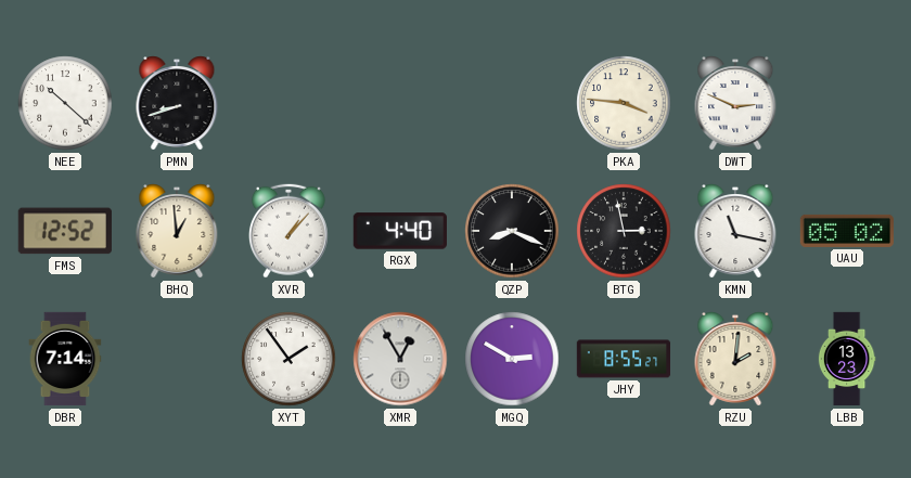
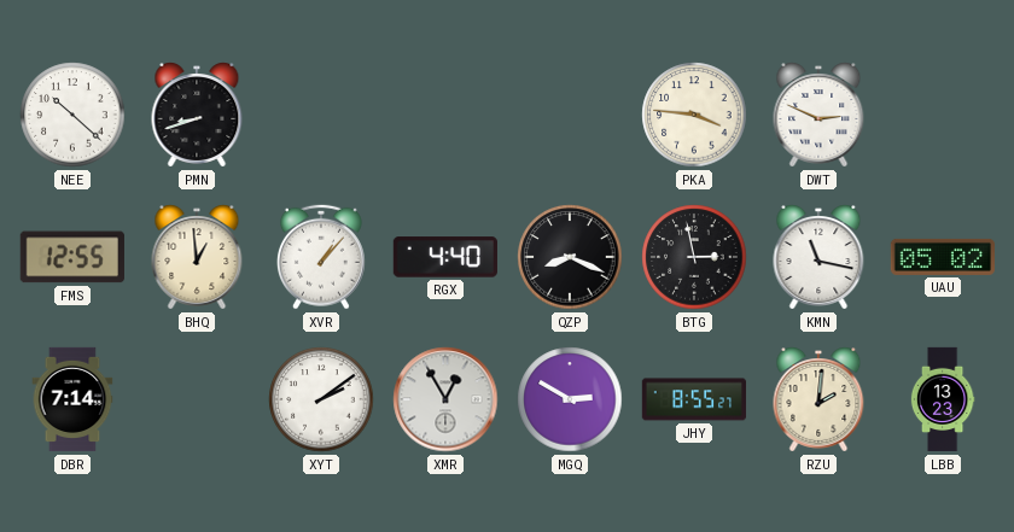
FMS: 12:52 -> 12:55
XYT: 1:54 -> 2:09
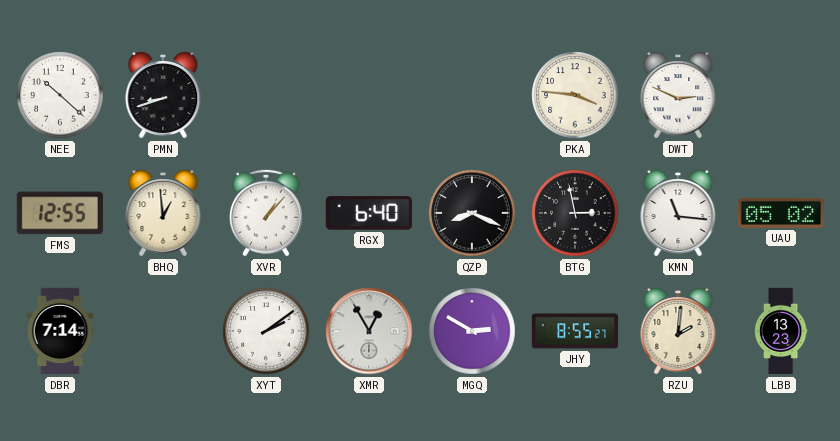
RGX: 4:40 -> 6:40
KMN: 11:17 -> 11:16
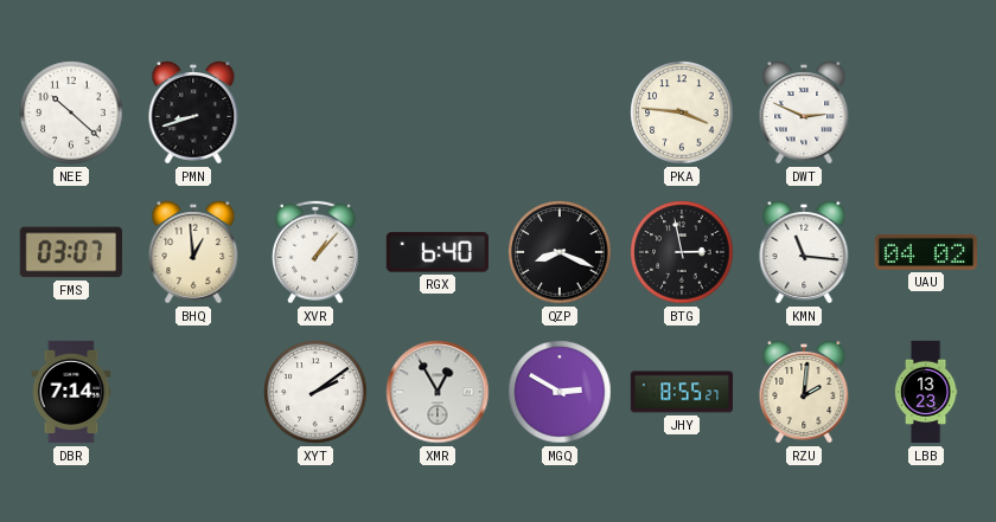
FMS: 12:55 -> 03:07
UAU: 05:02 -> 04:02
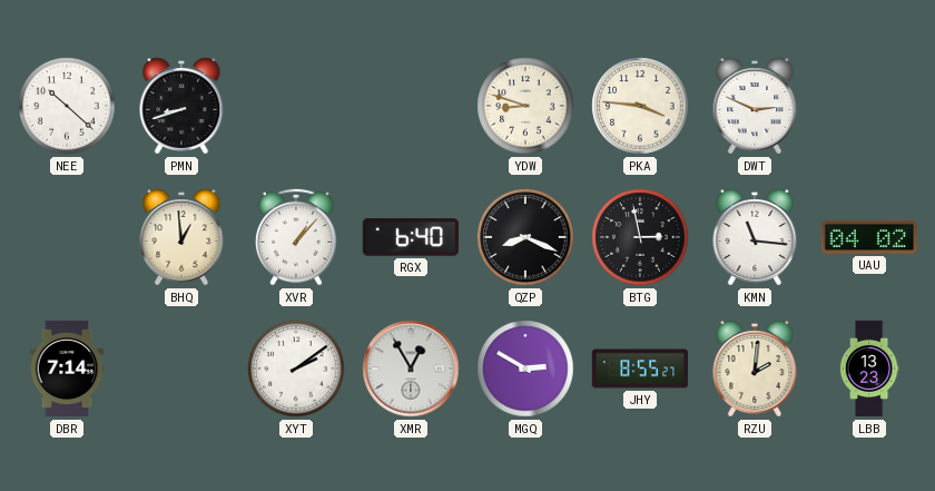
YDW: none -> 8:48
FMS: 03:07 -> none
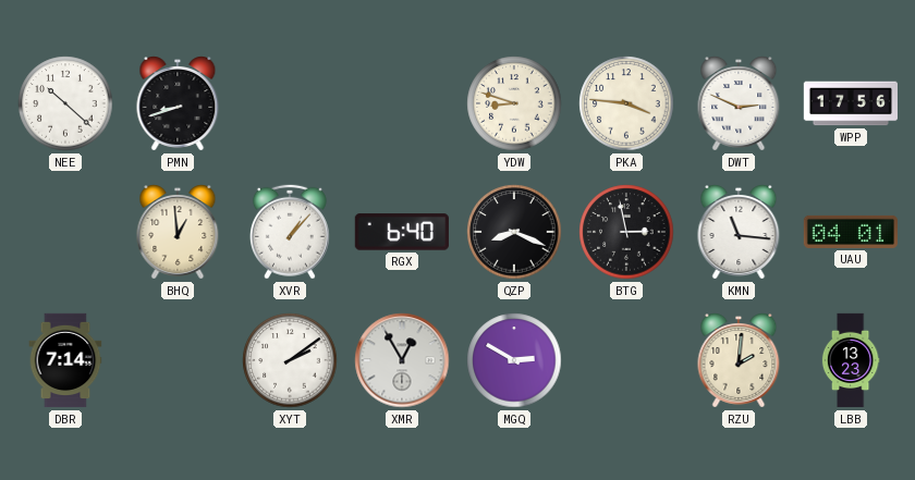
WPP: none -> 17:56
UAU: 04:02 -> 04:01
JHY: 8:55 -> none
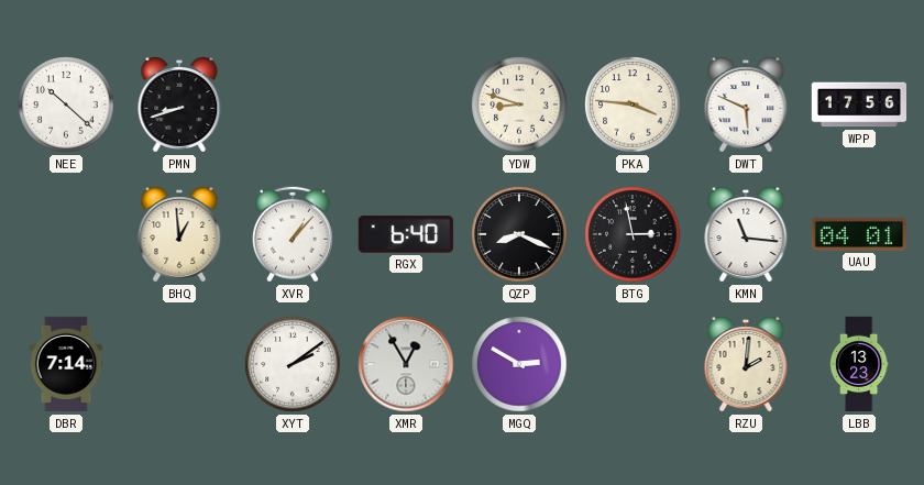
DWT: 2:49 -> 5:49
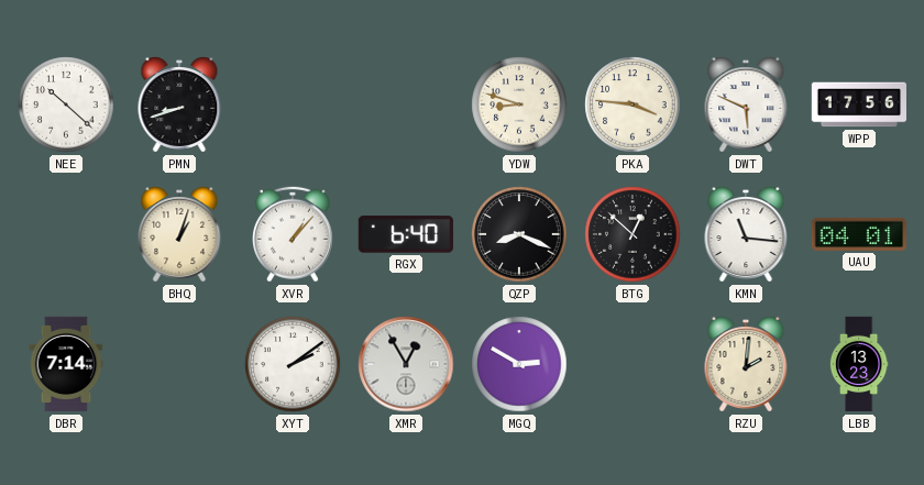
BHQ: 12:59 -> 1:03
BTG: 2:58 -> 12:52
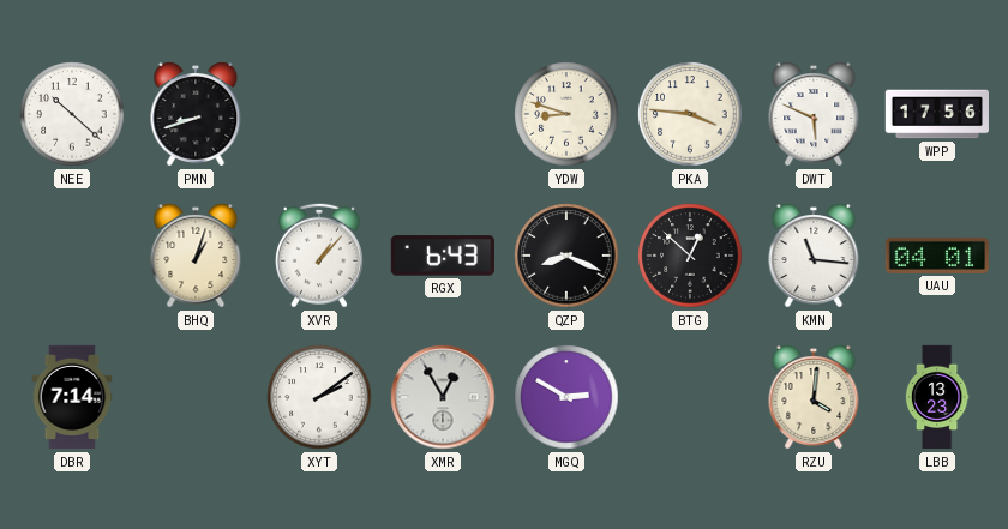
RGX: 6:40 -> 6:43
RZU: 2:01 -> 4:01
